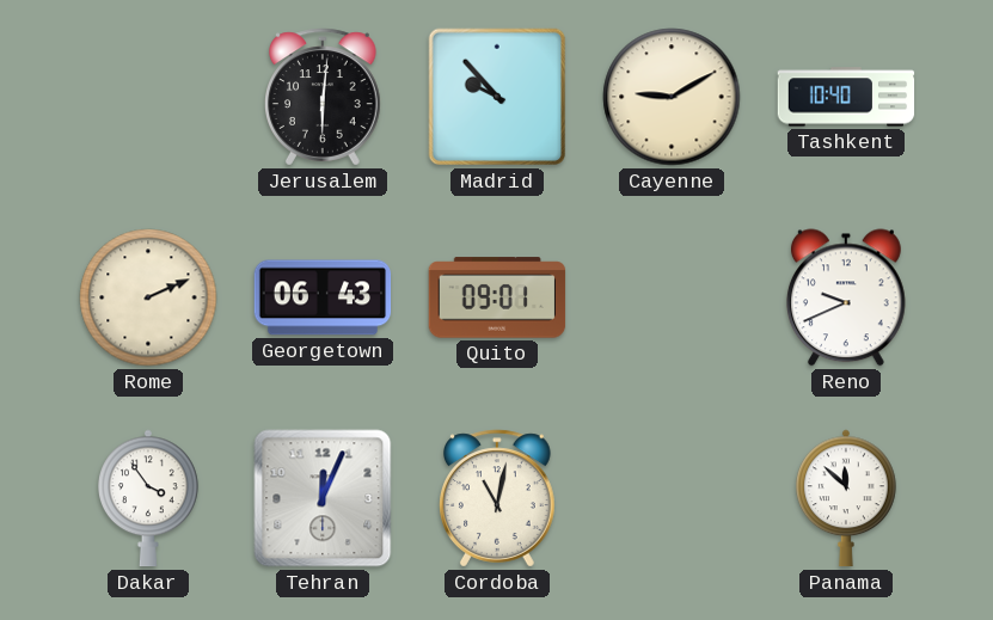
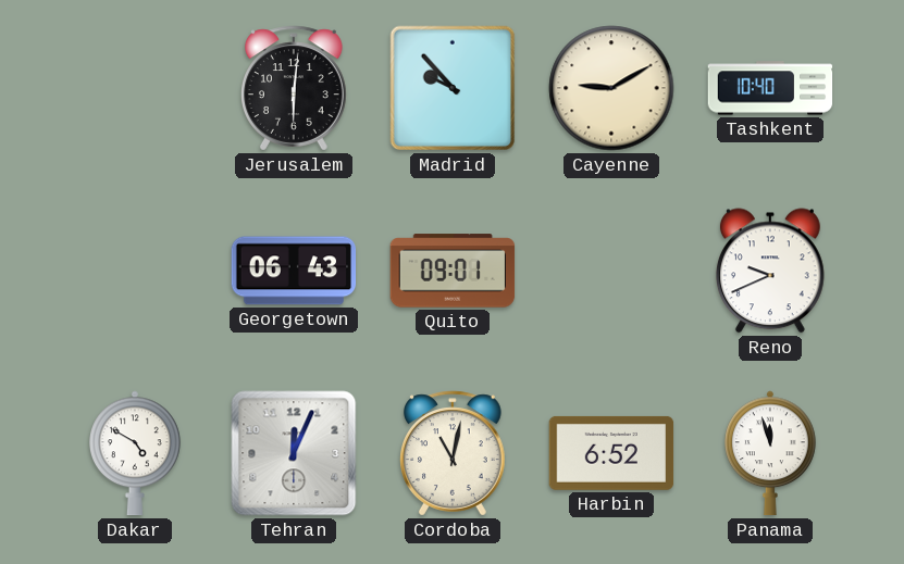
Rome: 2:11 -> none
Dakar: 3:54 -> 4:50
Harbin: none -> 6:52
Panama: 11:52 -> 11:57
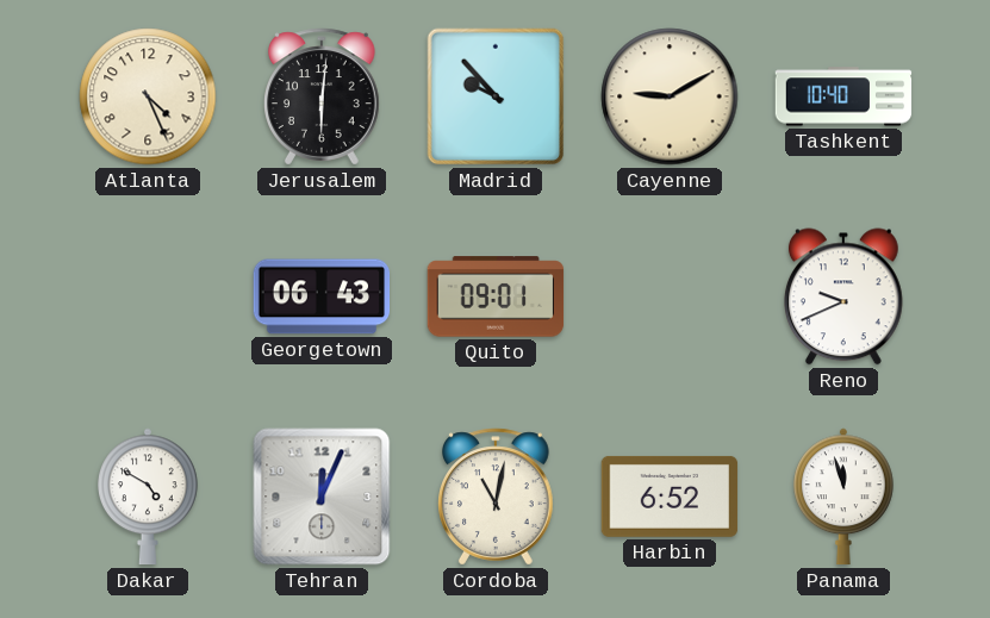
Atlanta: none -> 4:26
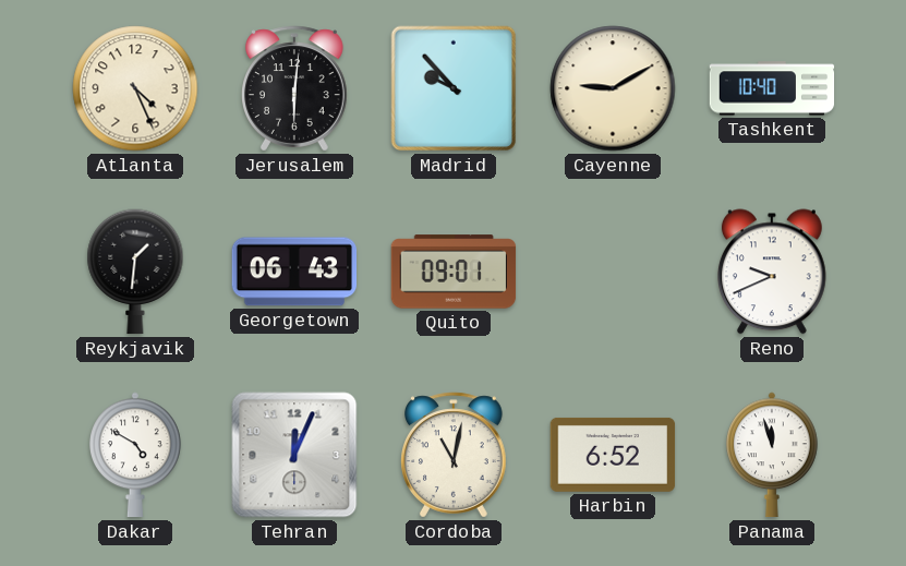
Reykjavik: none -> 1:31
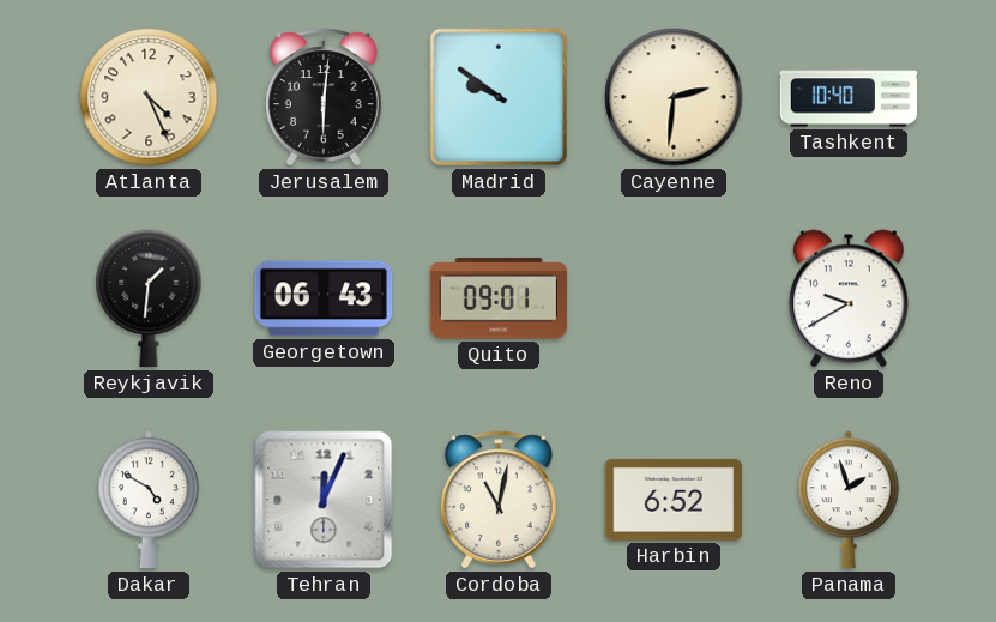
Madrid: 9:53 -> 9:51
Cayenne: 9:10 -> 2:31
Reno: 9:41 -> 9:40
Panama: 11:57 -> 1:57
